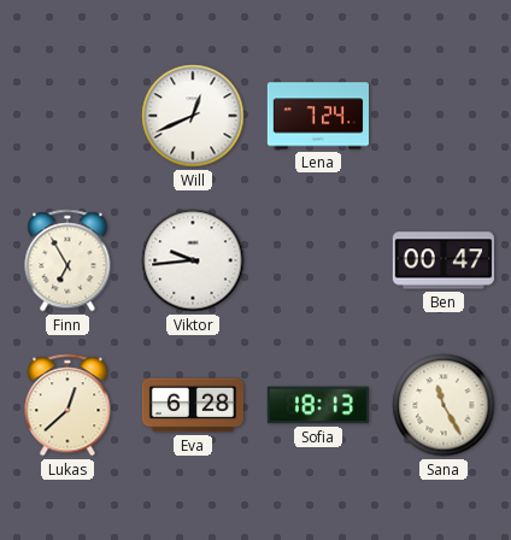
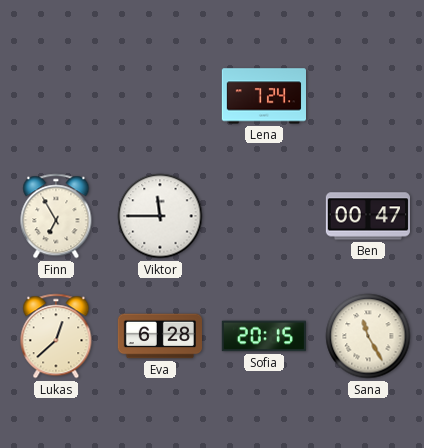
Will: 12:41 -> none
Viktor: 9:44 -> 11:45
Sofia: 18:13 -> 20:15
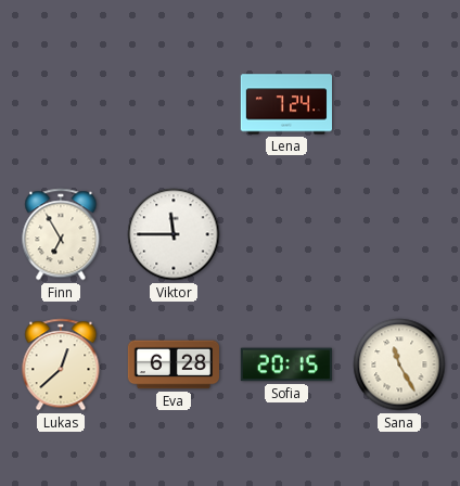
Ben: 00:47 -> none
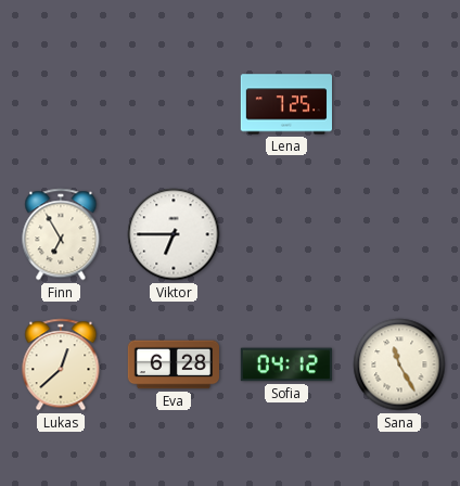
Lena: 7:24 -> 7:25
Viktor: 11:45 -> 6:45
Sofia: 20:15 -> 04:12
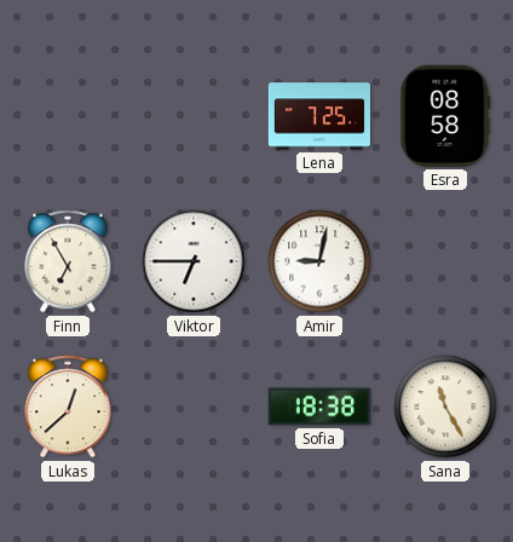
Esra: none -> 08:58
Amir: none -> 9:02
Eva: 6:28 -> none
Sofia: 04:12 -> 18:38
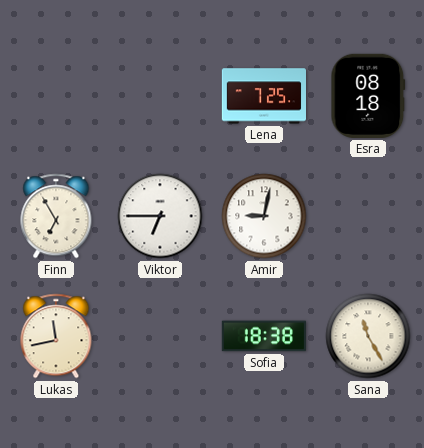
Esra: 08:58 -> 08:18
Lukas: 12:38 -> 11:43
